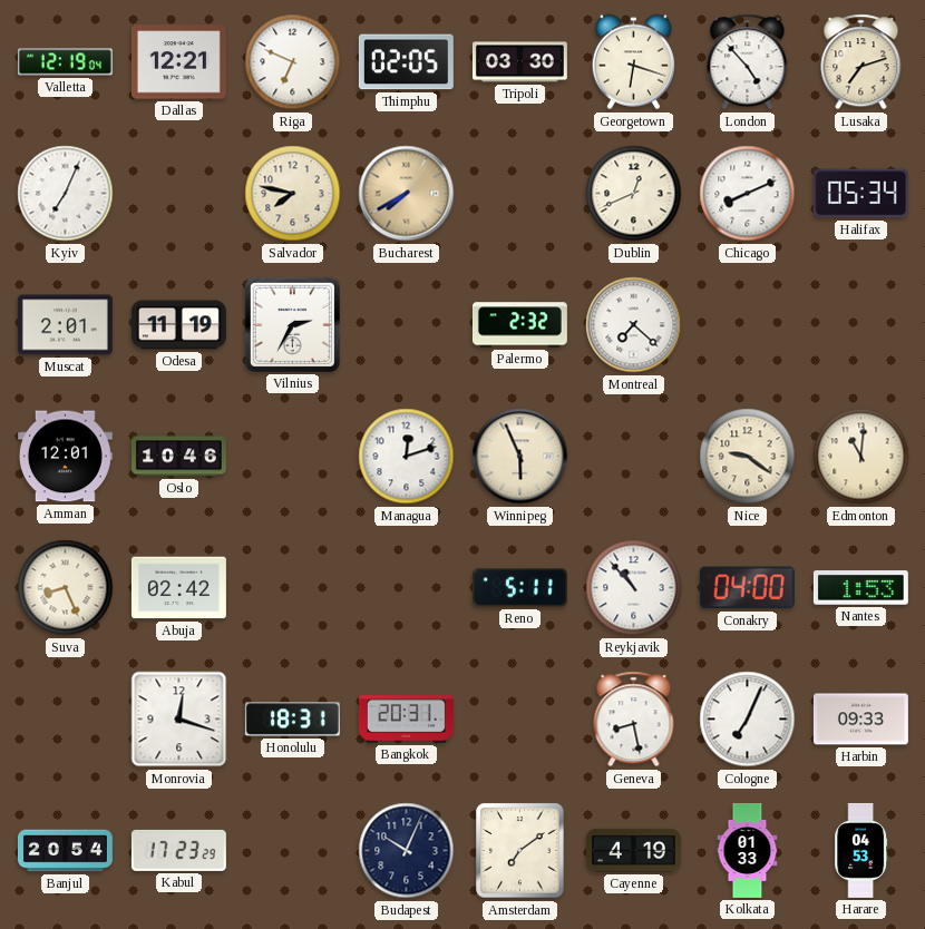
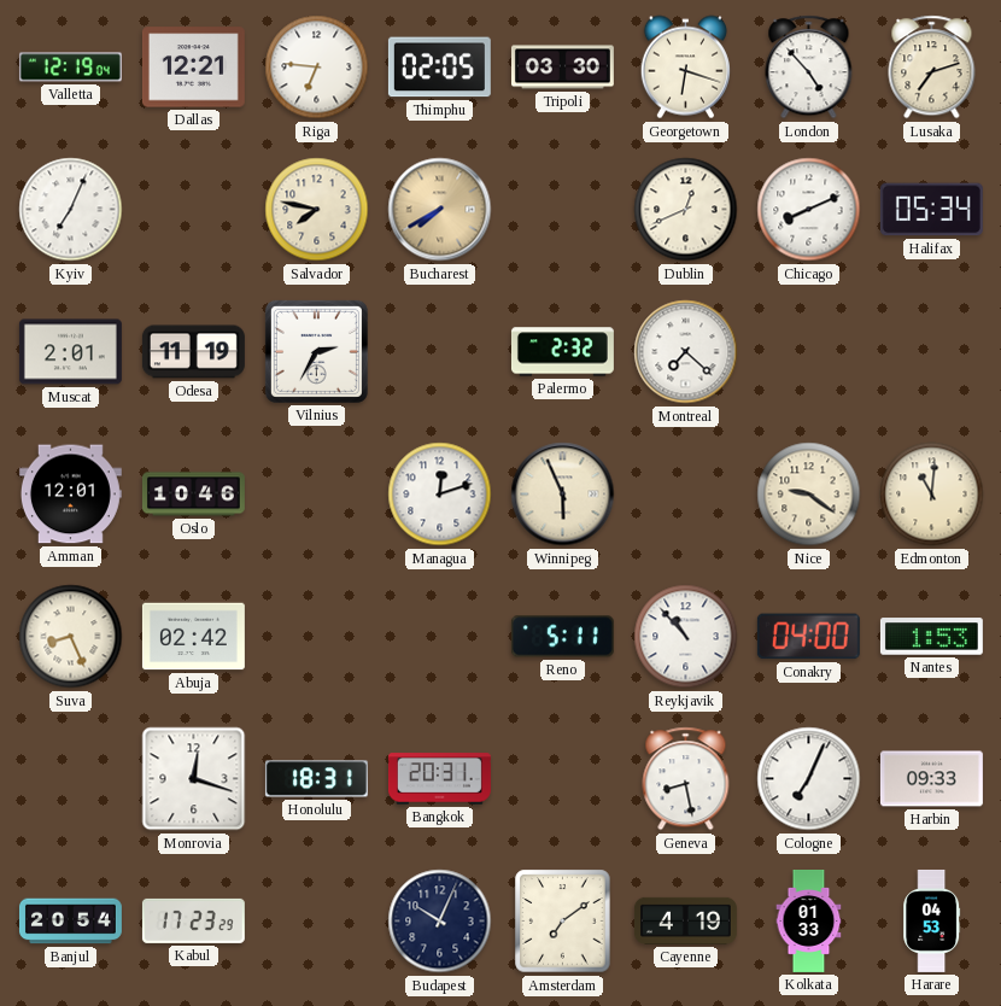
Riga: 6:49 -> 6:46
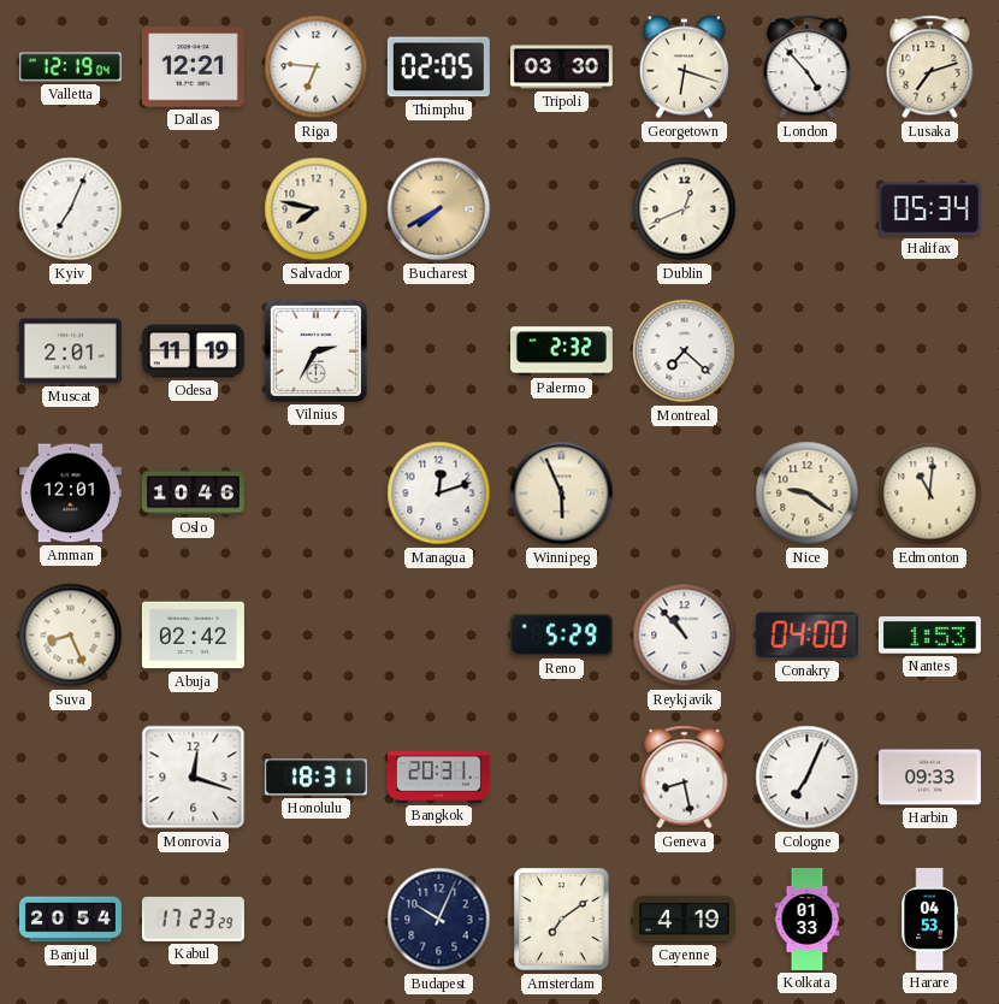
Chicago: 8:11 -> none
Reno: 5:11 -> 5:29
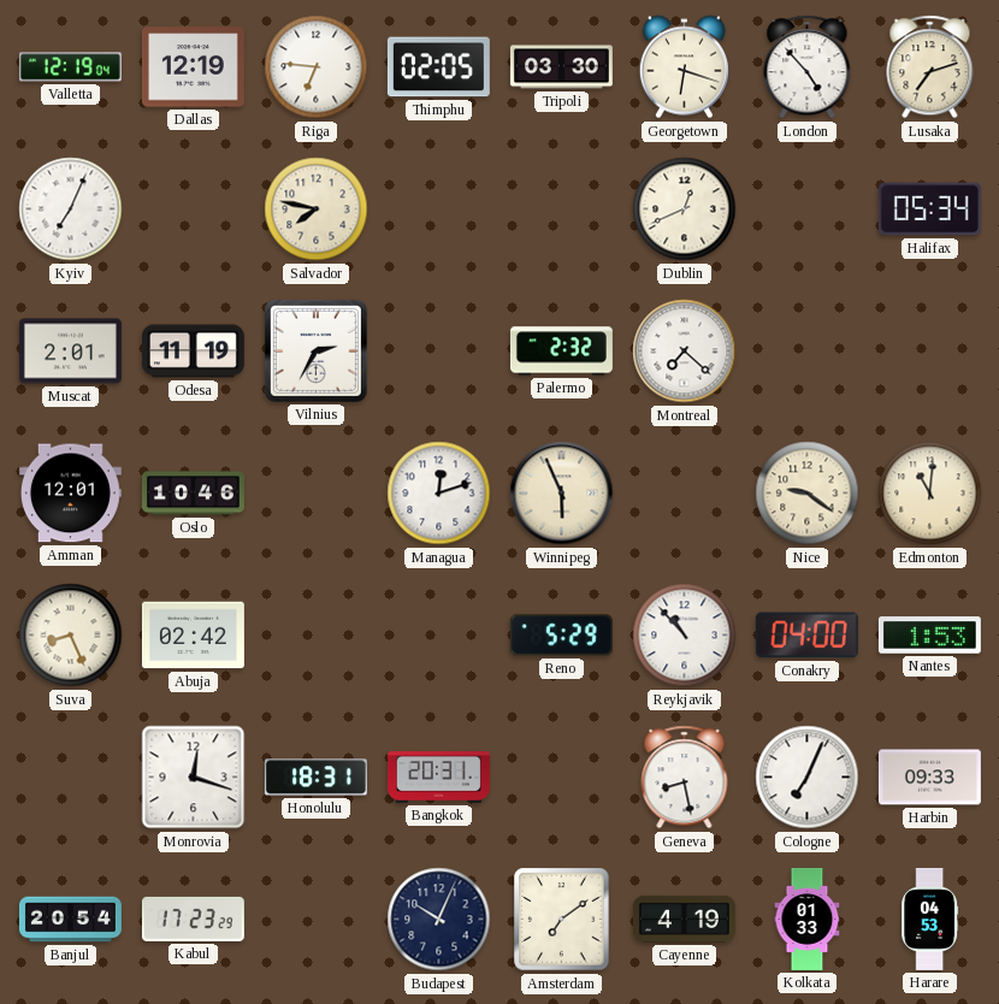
Dallas: 12:21 -> 12:19
Bucharest: 7:40 -> none
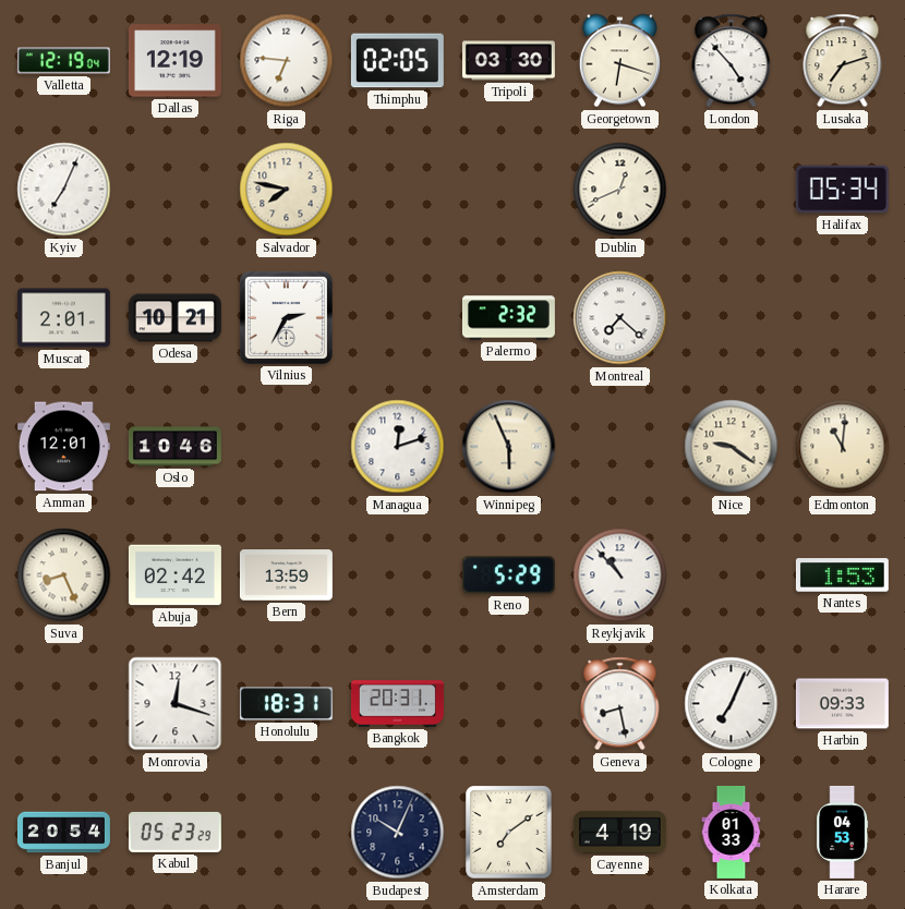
Odesa: 11:19 -> 10:21
Bern: none -> 13:59
Conakry: 04:00 -> none
Kabul: 17:23 -> 05:23
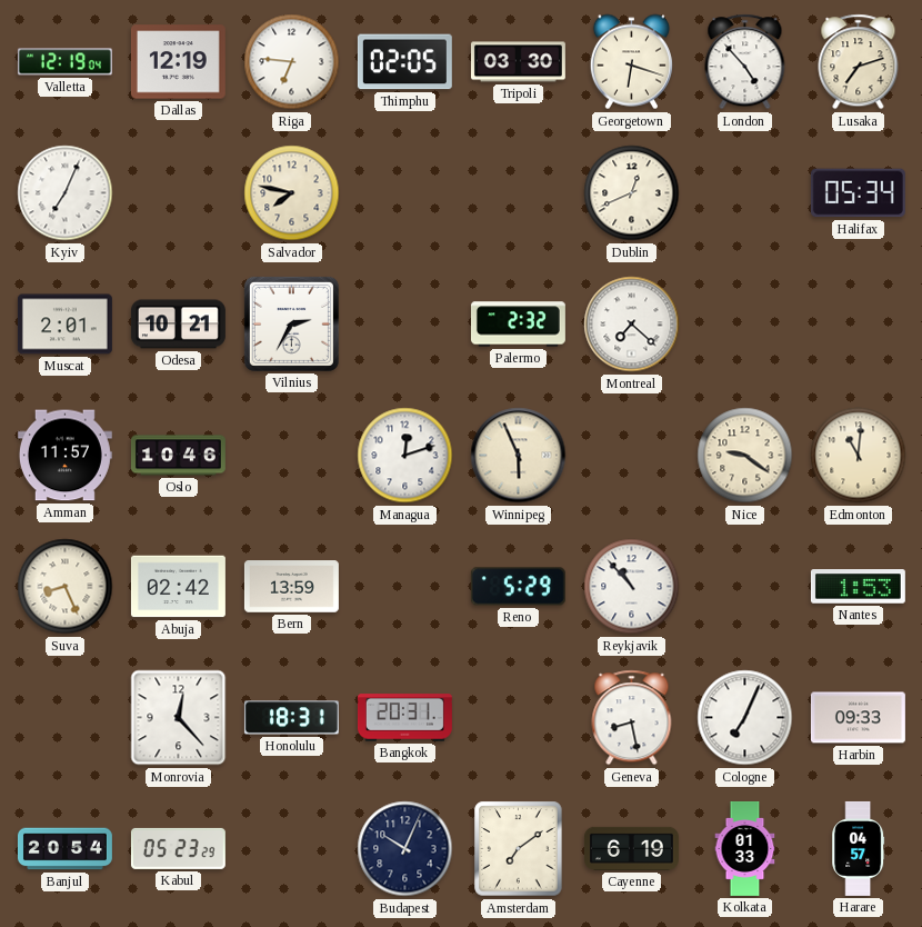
Amman: 12:01 -> 11:57
Monrovia: 12:18 -> 12:23
Cayenne: 4:19 -> 6:19
Harare: 04:53 -> 04:57
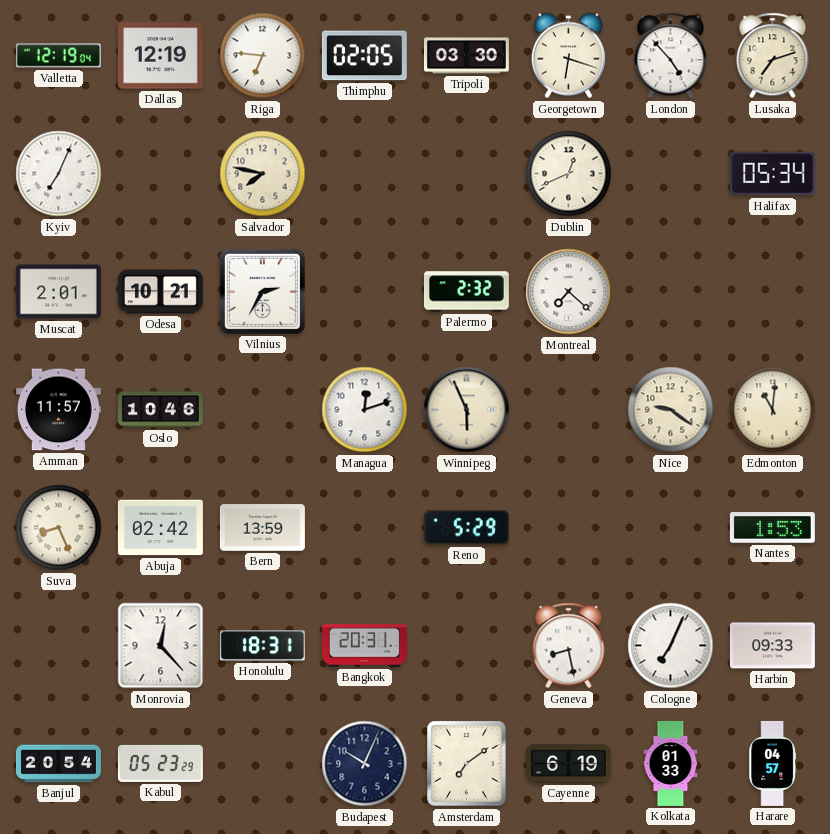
Reykjavik: 10:53 -> none
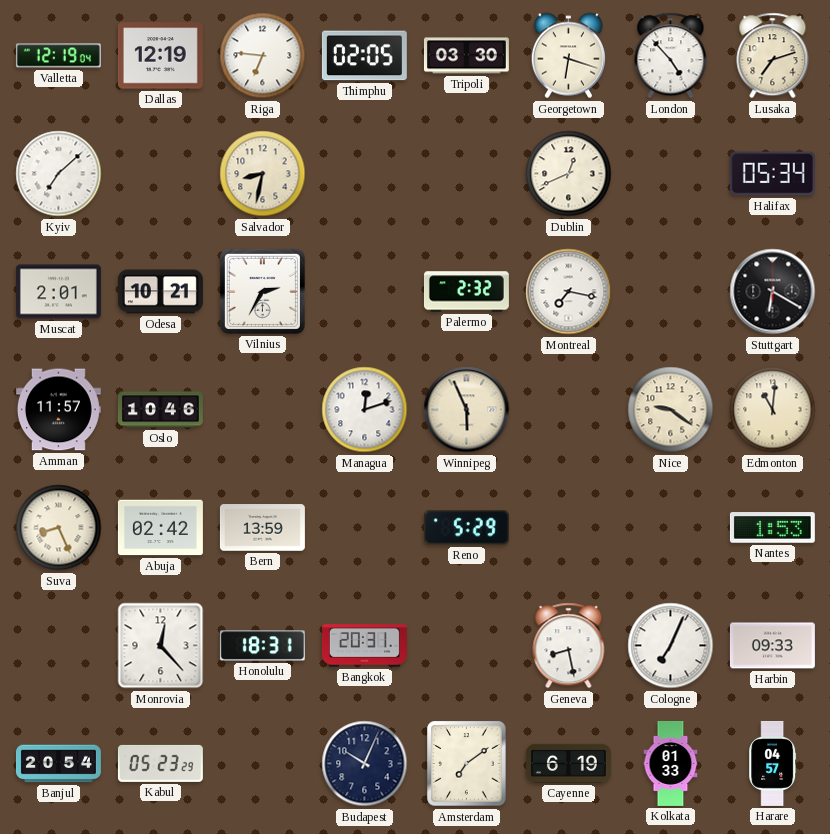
Kyiv: 7:04 -> 7:08
Salvador: 7:47 -> 8:32
Montreal: 7:22 -> 7:17
Stuttgart: none -> 6:20
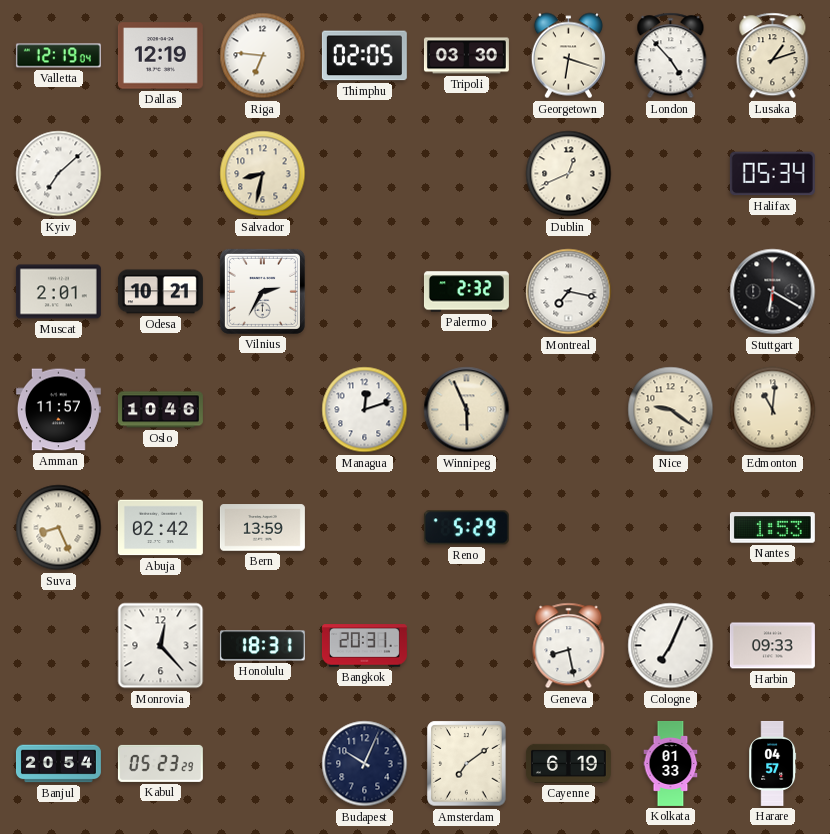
Lusaka: 7:12 -> 1:12
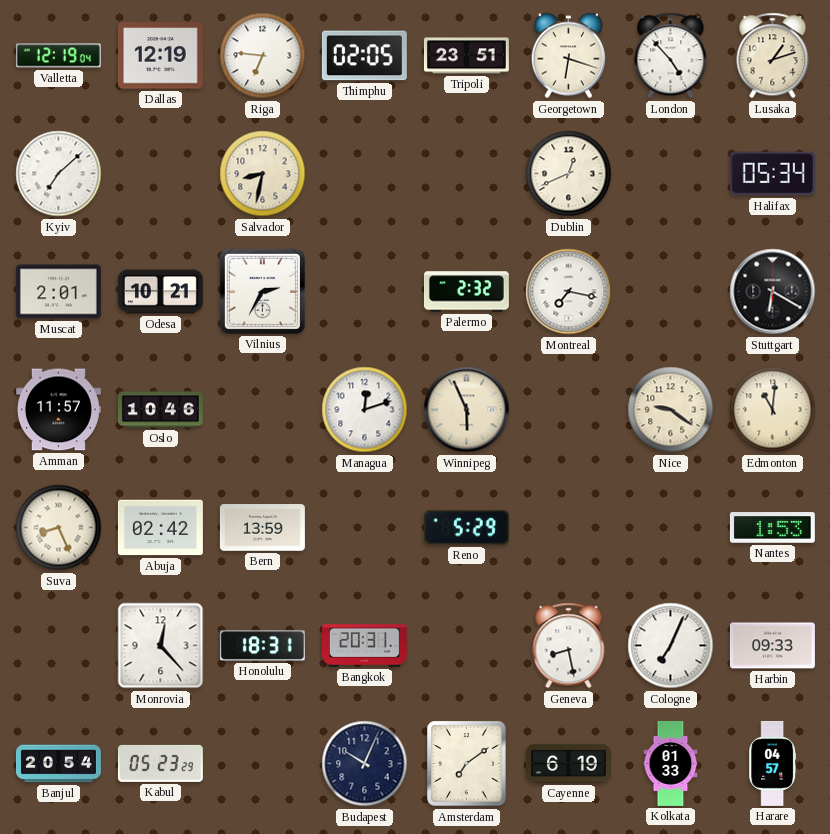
Tripoli: 03:30 -> 23:51
